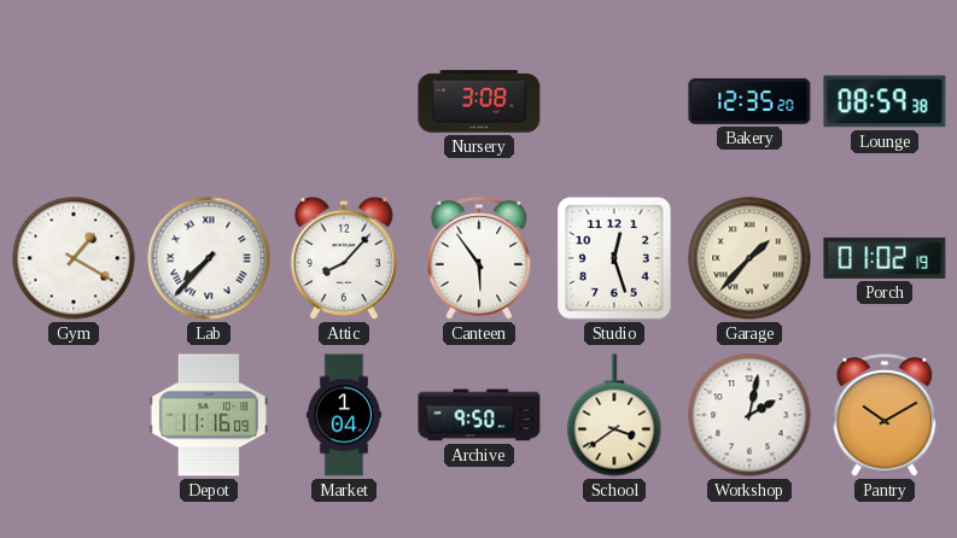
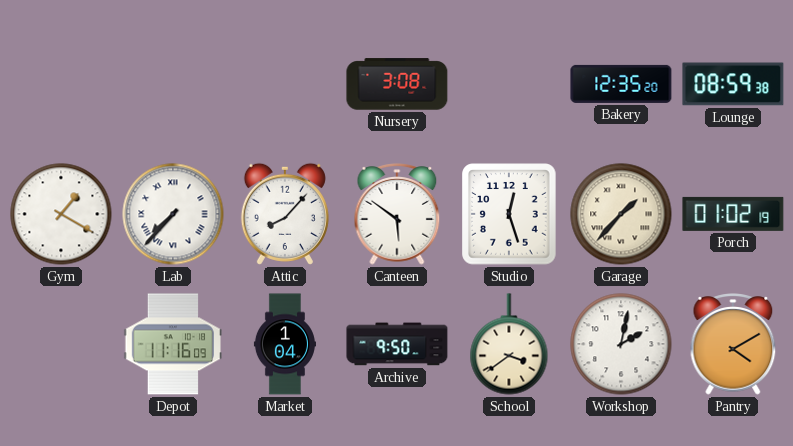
Canteen: 5:54 -> 5:51
Pantry: 10:10 -> 4:10
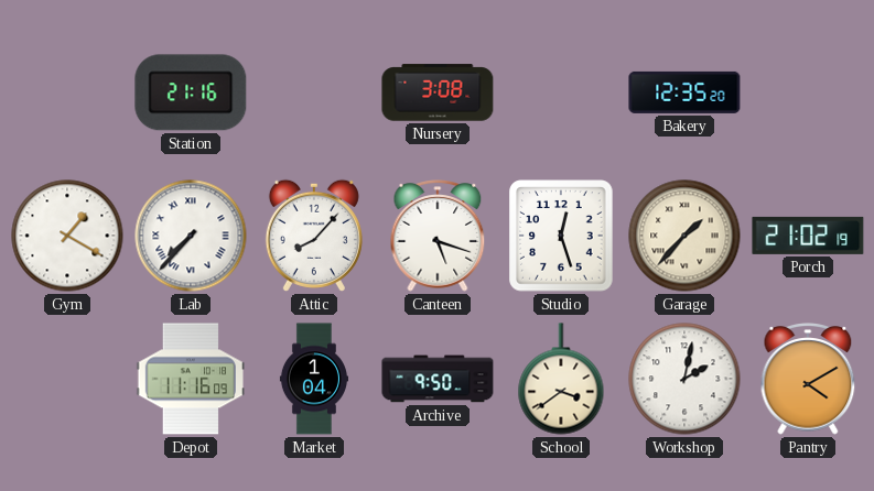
Station: none -> 21:16
Lounge: 08:59 -> none
Canteen: 5:51 -> 5:18
Porch: 01:02 -> 21:02
